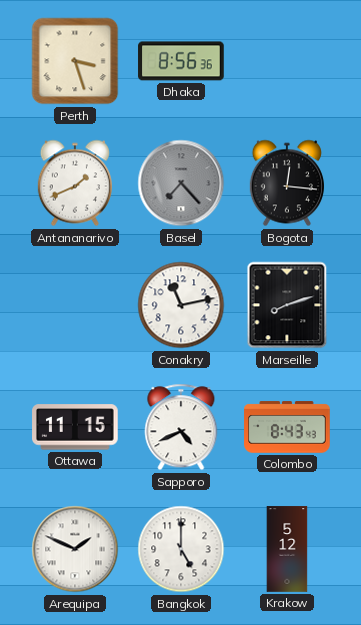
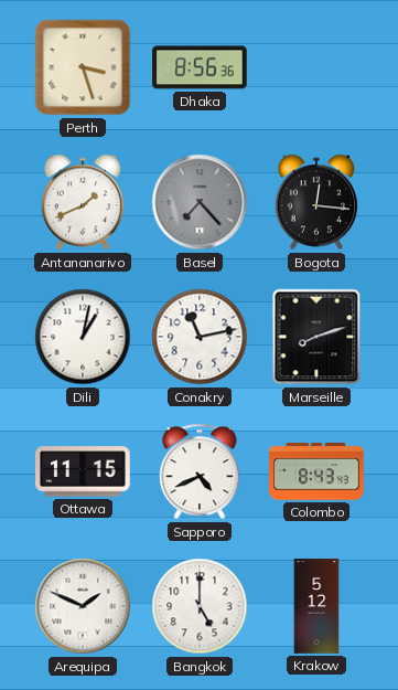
Dili: none -> 1:02
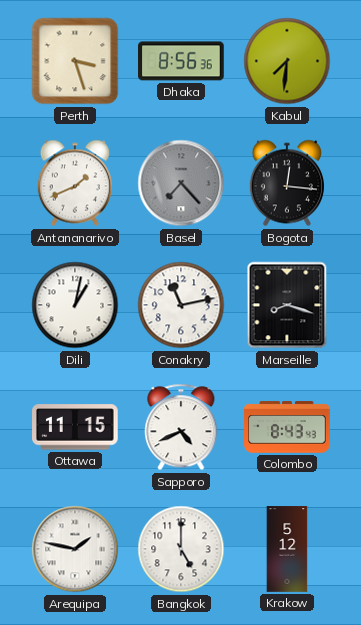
Kabul: none -> 7:31
Marseille: 8:12 -> 8:18
Arequipa: 1:49 -> 1:47
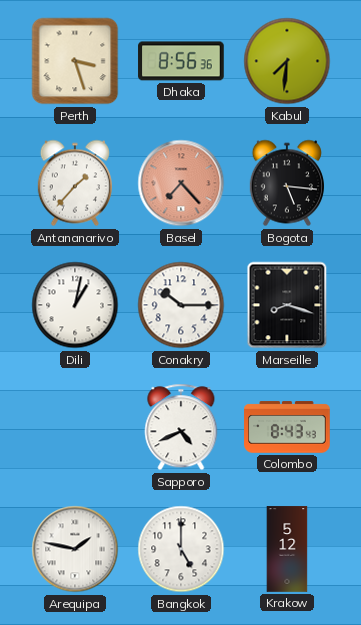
Antananarivo: 1:41 -> 1:37
Basel dial: grey -> salmon
Bogota: 12:16 -> 5:16
Conakry: 11:13 -> 10:15
Ottawa: 11:15 -> none
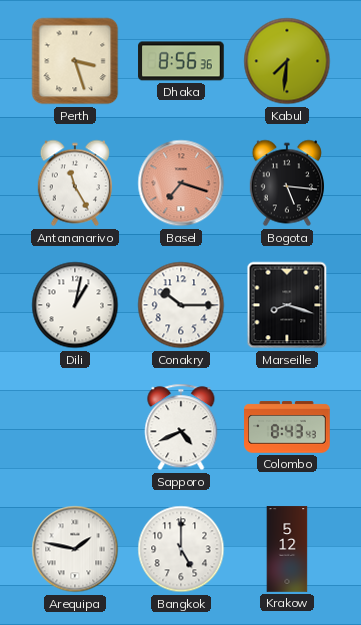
Antananarivo: 1:37 -> 11:25
Basel: 7:23 -> 7:18
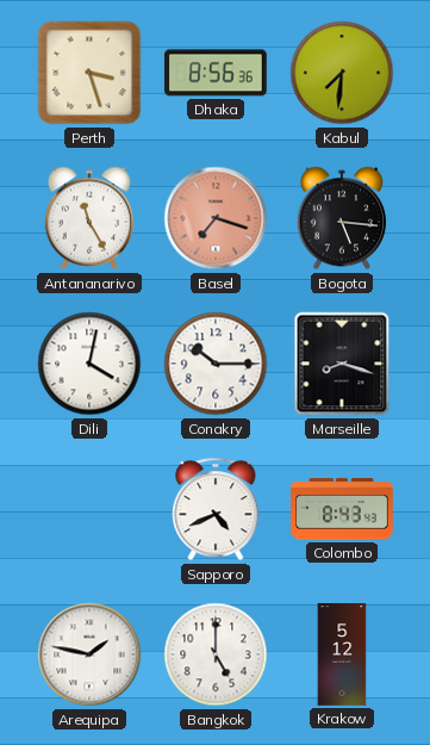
Dili: 1:02 -> 4:02
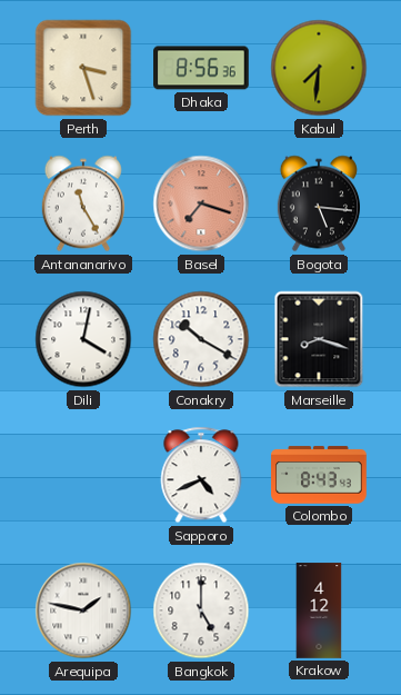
Conakry: 10:15 -> 10:20
Krakow: 5:12 -> 4:12
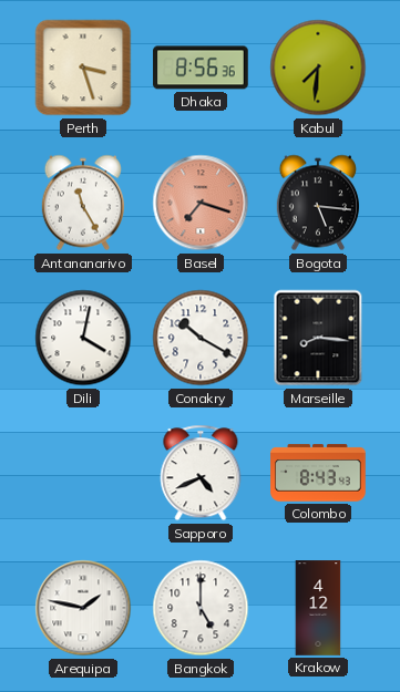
Marseille: 8:18 -> 8:16
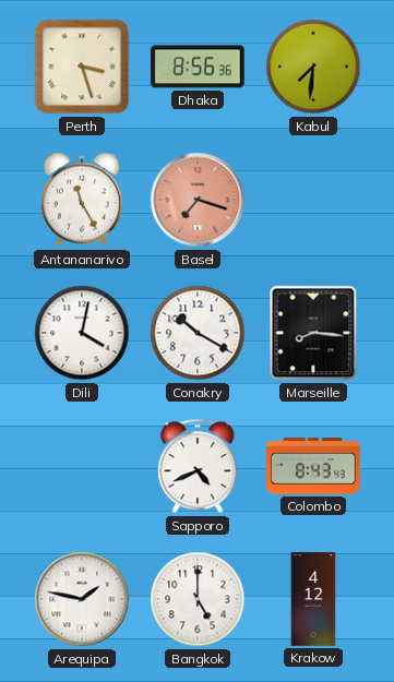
Bogota: 5:16 -> none
